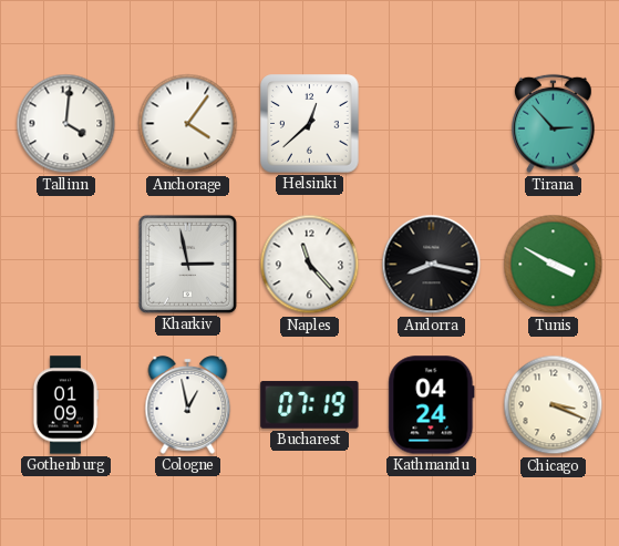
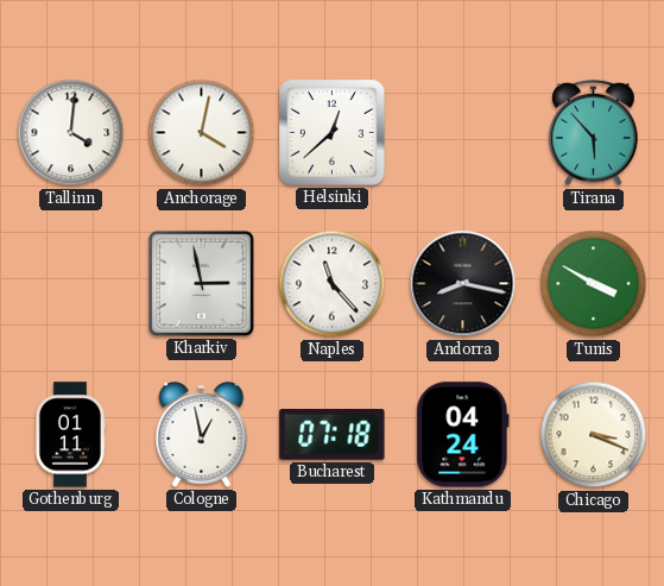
Anchorage: 4:06 -> 4:02
Tirana: 2:53 -> 5:53
Gothenburg: 01:09 -> 01:11
Bucharest: 07:19 -> 07:18
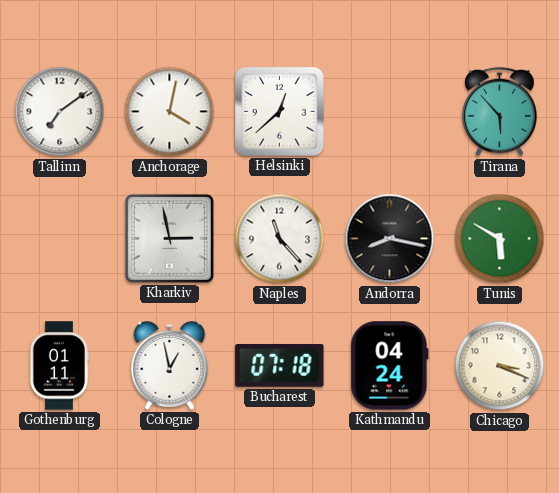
Tallinn: 4:01 -> 7:09
Tunis: 3:50 -> 5:50
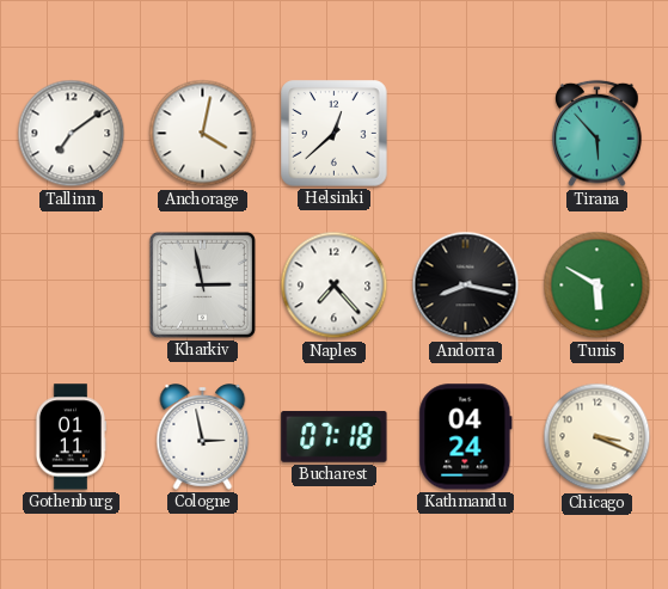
Naples: 11:23 -> 7:23
Cologne: 12:58 -> 2:58
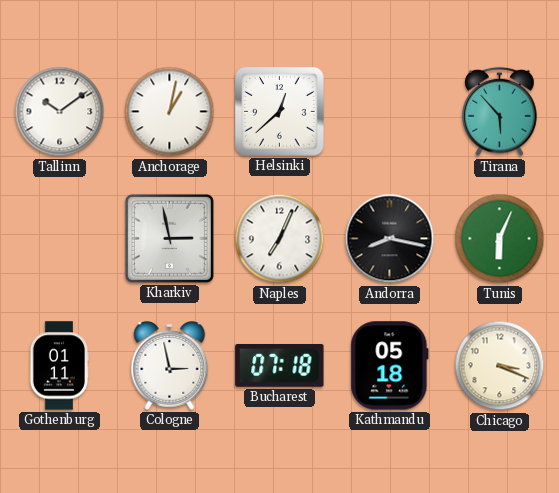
Tallinn: 7:09 -> 10:09
Anchorage: 4:02 -> 1:02
Naples: 7:23 -> 7:04
Tunis: 5:50 -> 6:04
Kathmandu: 04:24 -> 05:18
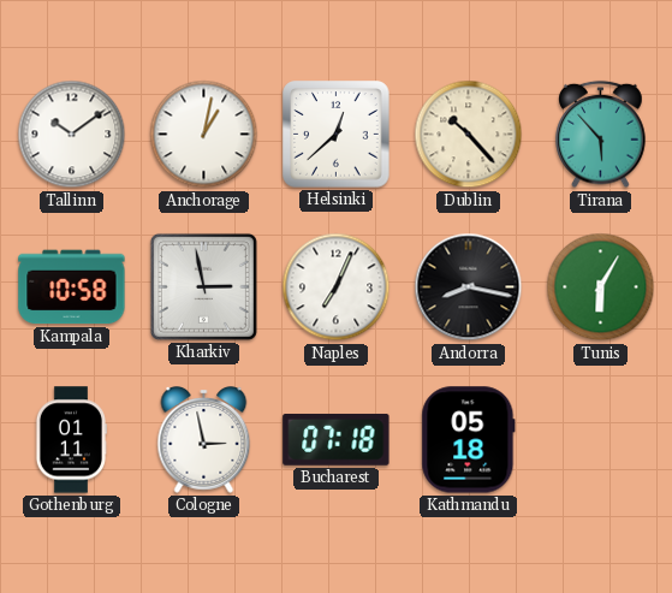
Dublin: none -> 10:23
Kampala: none -> 10:58
Tunis: 6:04 -> 6:05
Chicago: 3:19 -> none
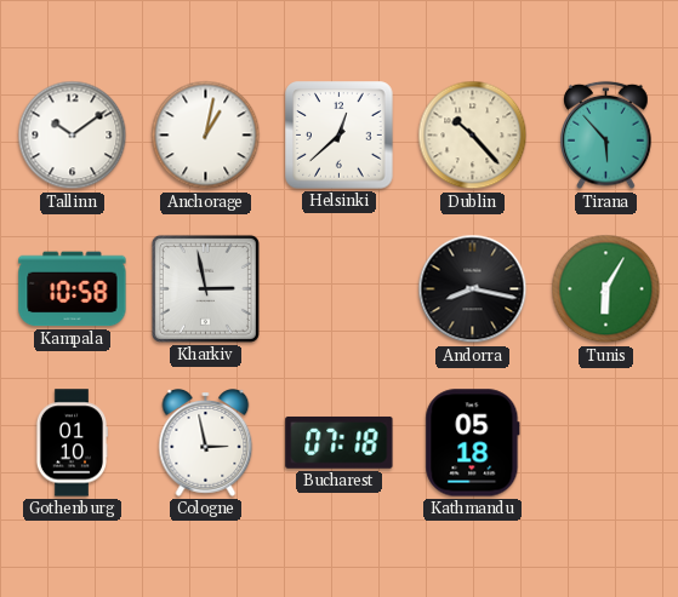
Naples: 7:04 -> none
Gothenburg: 01:11 -> 01:10
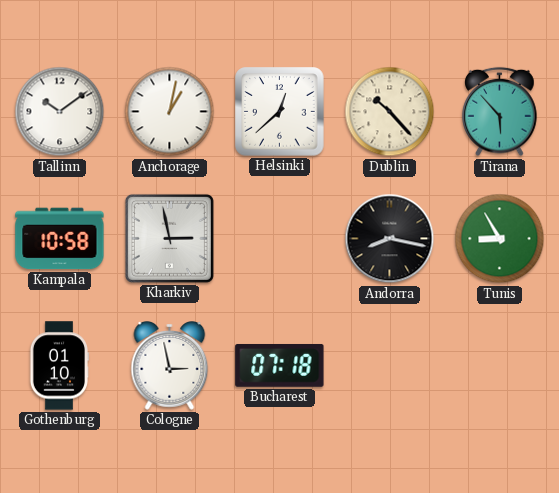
Tunis: 6:05 -> 8:55
Kathmandu: 05:18 -> none
